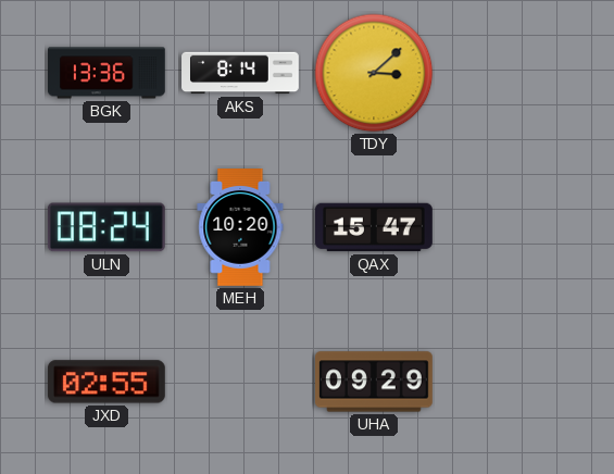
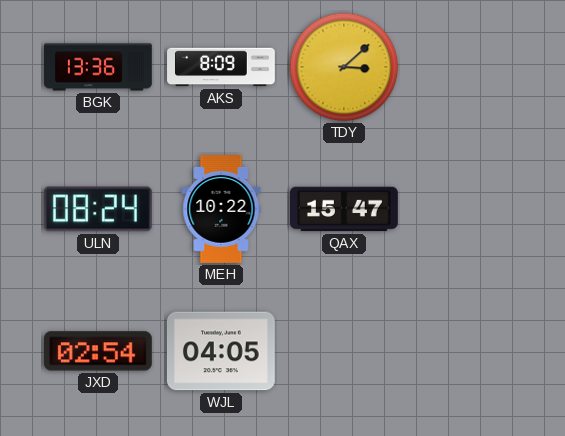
AKS: 8:14 -> 8:09
MEH: 10:20 -> 10:22
JXD: 02:55 -> 02:54
WJL: none -> 04:05
UHA: 09:29 -> none
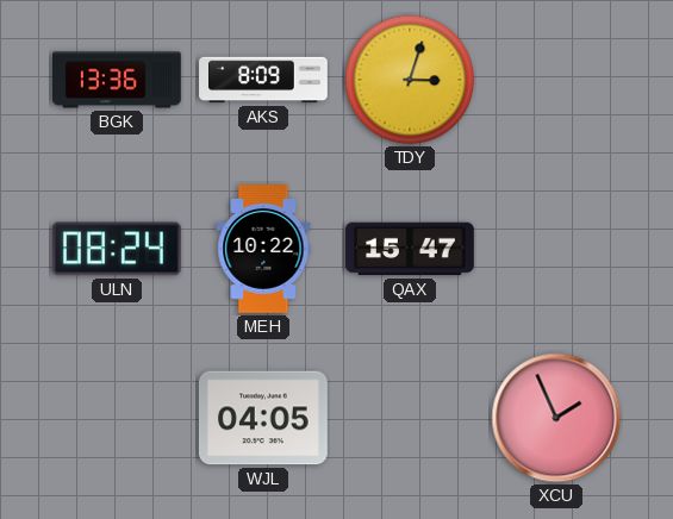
TDY: 3:08 -> 3:03
JXD: 02:54 -> none
XCU: none -> 1:56
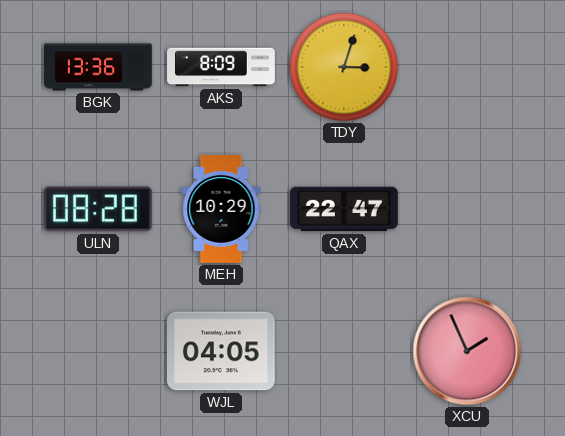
ULN: 08:24 -> 08:28
MEH: 10:22 -> 10:29
QAX: 15:47 -> 22:47
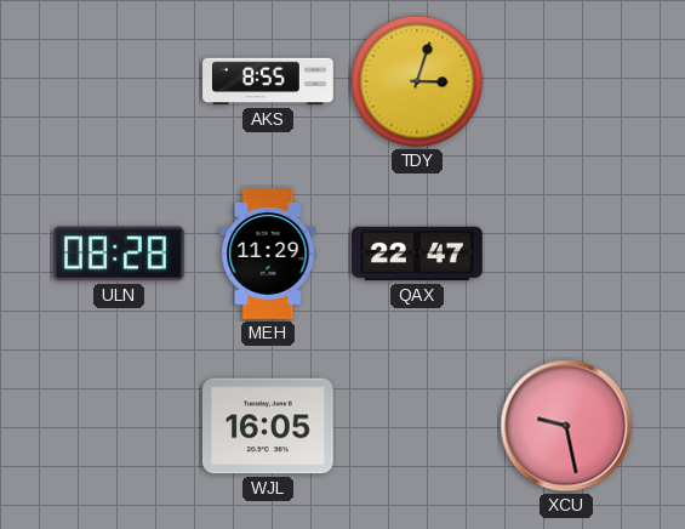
BGK: 13:36 -> none
AKS: 8:09 -> 8:55
MEH: 10:29 -> 11:29
WJL: 04:05 -> 16:05
XCU: 1:56 -> 9:28
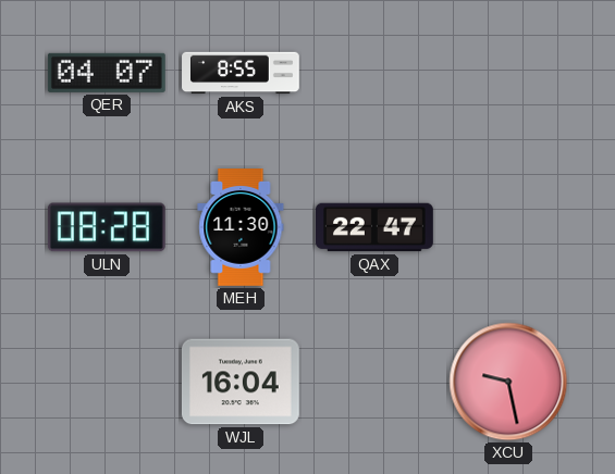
QER: none -> 04:07
TDY: 3:03 -> none
MEH: 11:29 -> 11:30
WJL: 16:05 -> 16:04
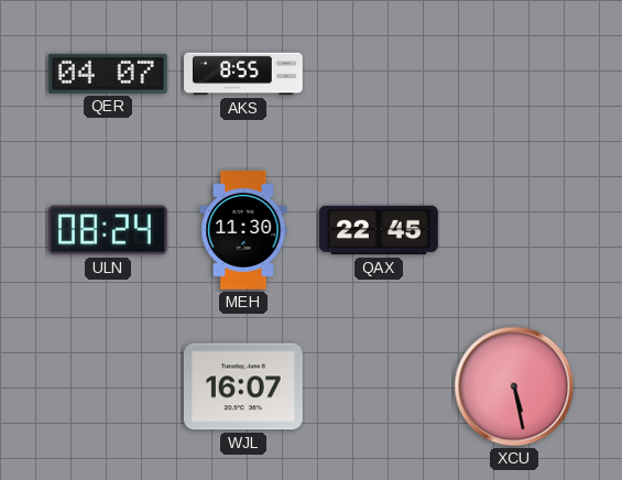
ULN: 08:28 -> 08:24
QAX: 22:47 -> 22:45
WJL: 16:04 -> 16:07
XCU: 9:28 -> 5:28
